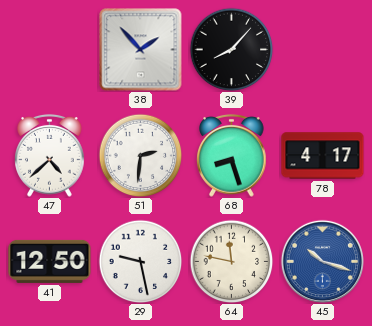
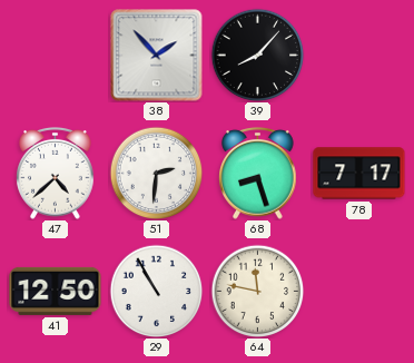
78: 4:17 -> 7:17
29: 9:28 -> 10:55
45: 10:18 -> none
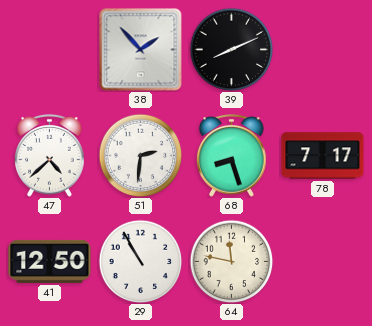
39: 8:07 -> 8:11
